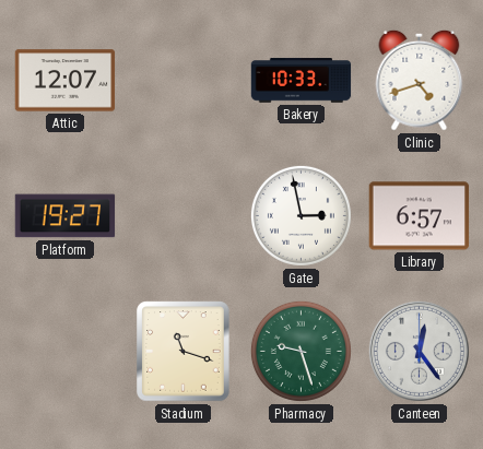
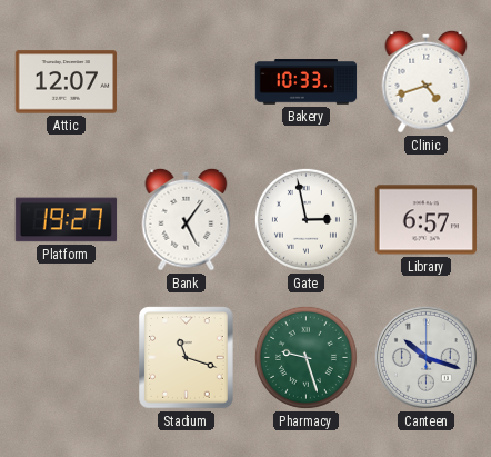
Bank: none -> 5:06
Canteen: 12:24 -> 10:18
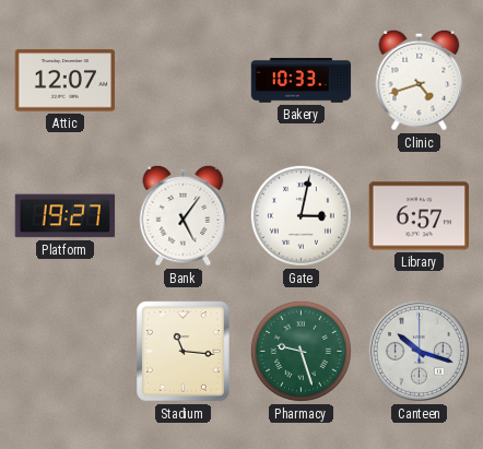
Gate: 2:58 -> 3:02
Stadium: 11:18 -> 11:16
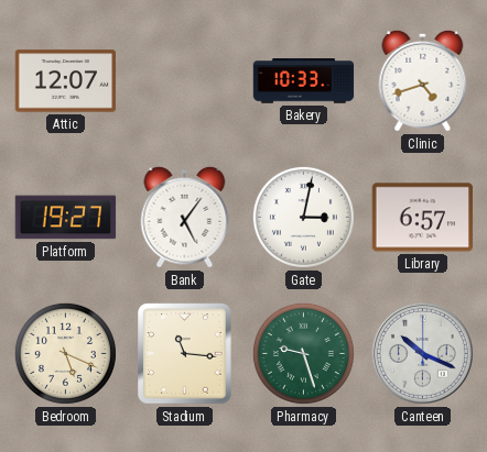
Bedroom: none -> 5:19
Canteen: 10:18 -> 10:19
